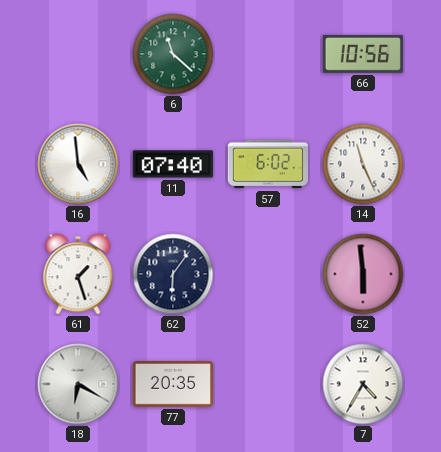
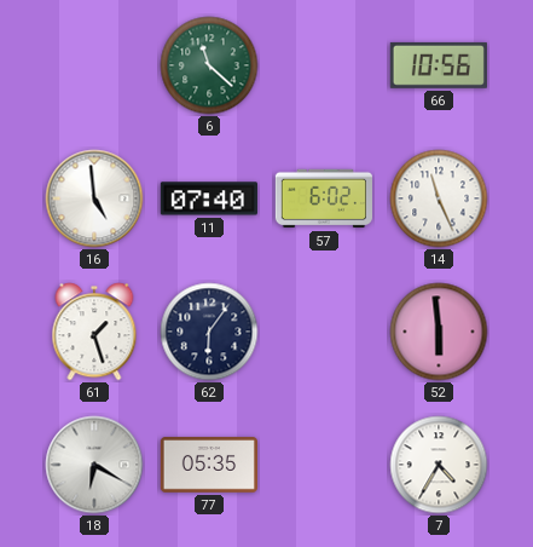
77: 20:35 -> 05:35
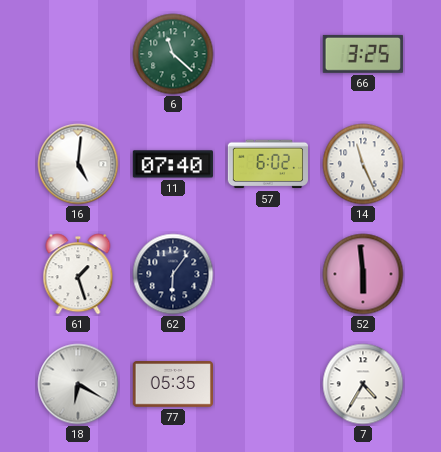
66: 10:56 -> 3:25
16: 4:59 -> 5:01
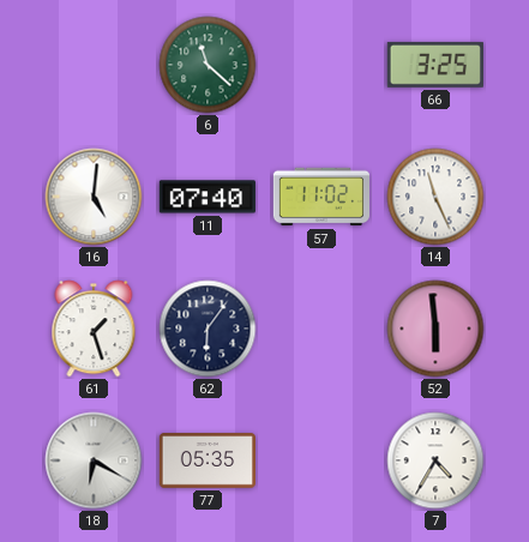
57: 6:02 -> 11:02
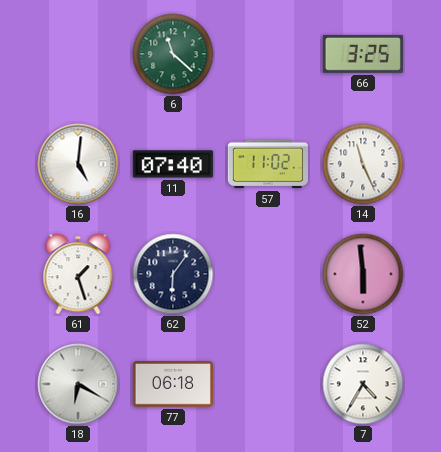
77: 05:35 -> 06:18
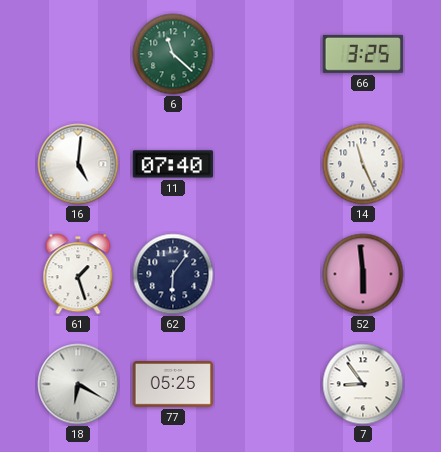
57: 11:02 -> none
77: 06:18 -> 05:25
7: 4:35 -> 8:54
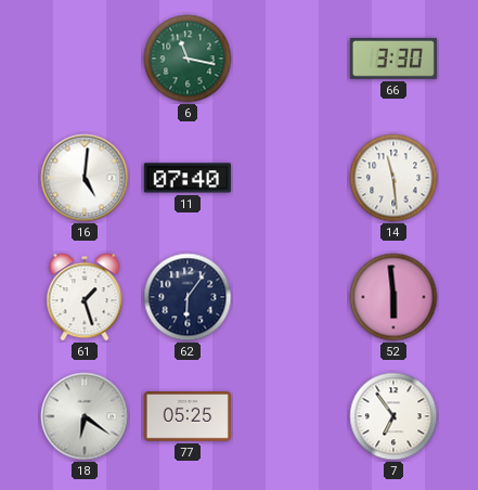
6: 11:22 -> 11:17
66: 3:25 -> 3:30
14: 11:26 -> 11:29
18: 6:20 -> 6:21
7: 8:54 -> 6:54
